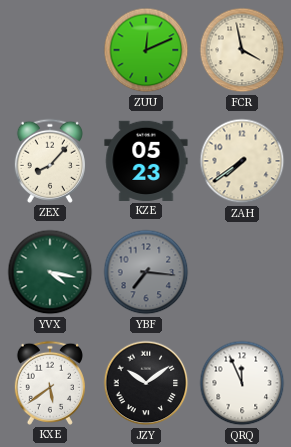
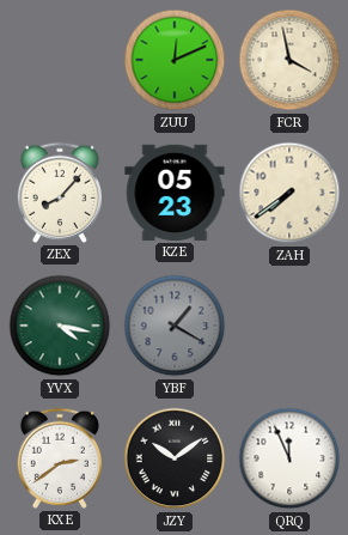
YBF: 7:16 -> 1:20
KXE: 5:39 -> 2:39
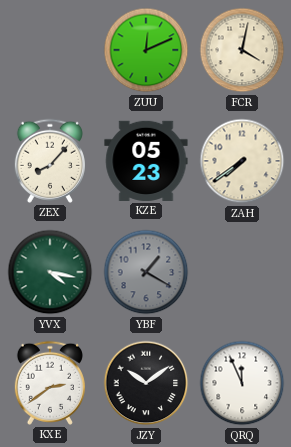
FCR: 3:58 -> 4:02
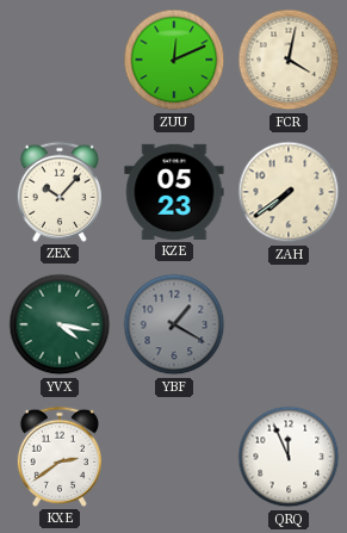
ZEX: 8:07 -> 10:07
JZY: 10:09 -> none
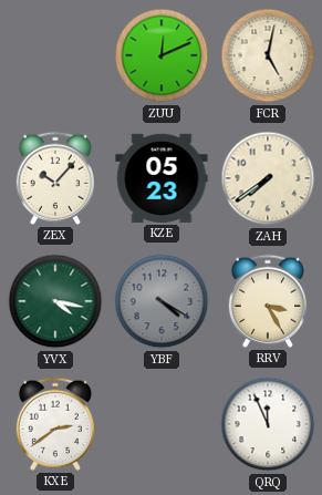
FCR: 4:02 -> 5:02
YBF: 1:20 -> 4:20
RRV: none -> 3:25
